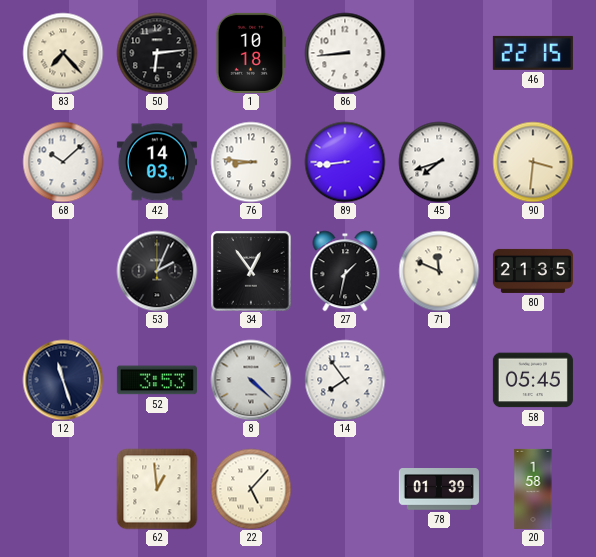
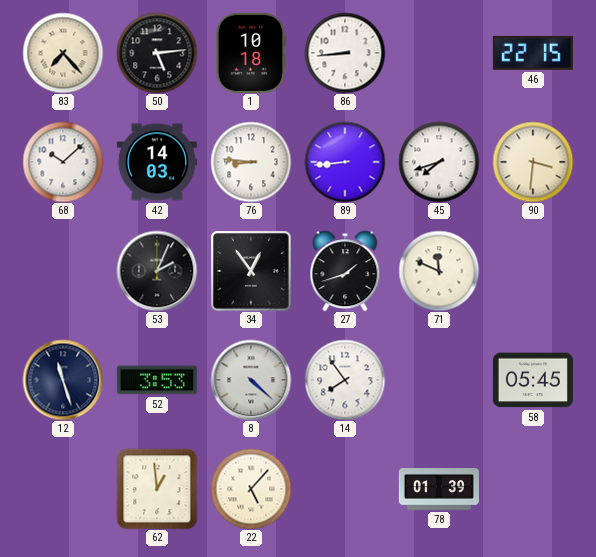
50: 6:14 -> 5:14
27: 1:32 -> 1:42
80: 21:35 -> none
20: 1:58 -> none
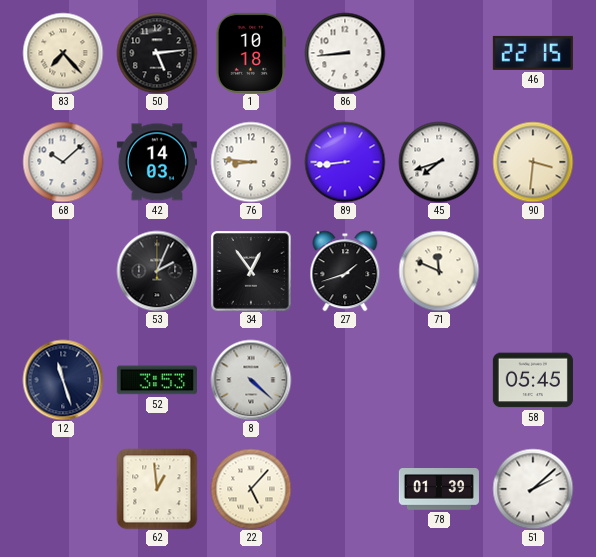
14: 7:54 -> none
51: none -> 2:08
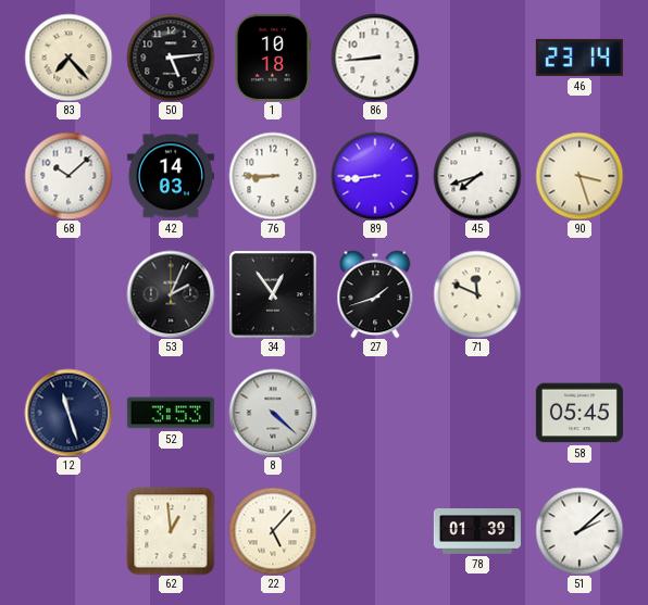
46: 22:15 -> 23:14
76: 8:46 -> 8:45
90: 3:31 -> 3:27
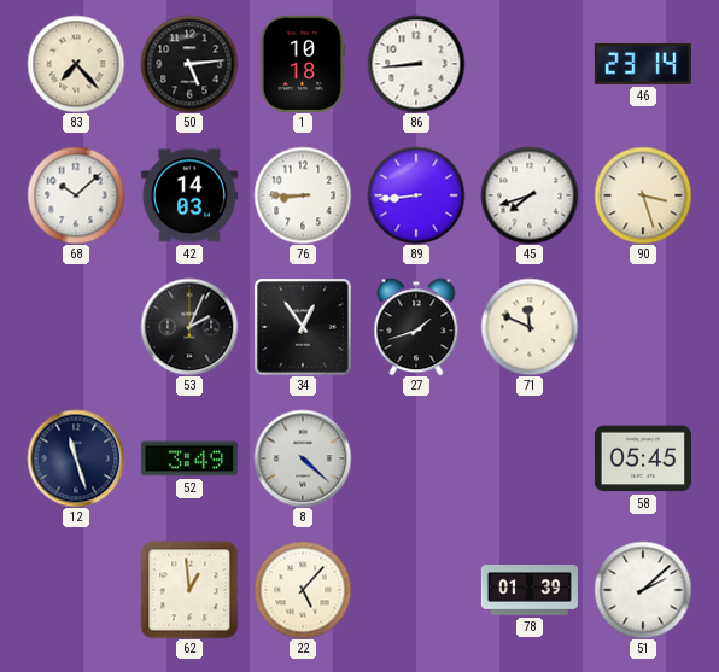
52: 3:53 -> 3:49
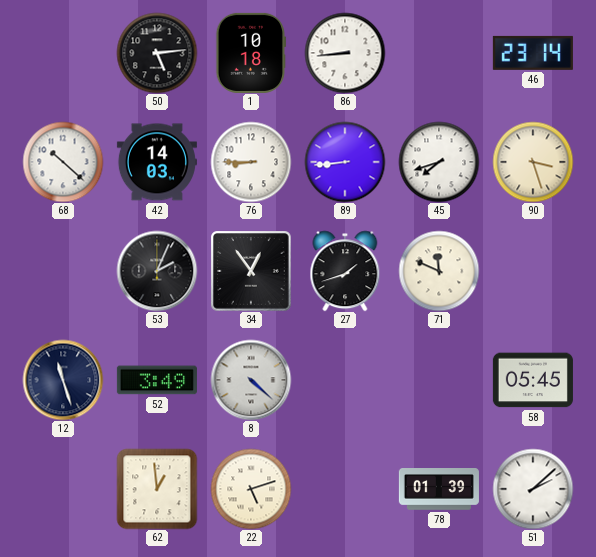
83: 7:23 -> none
68: 10:08 -> 10:22
22: 5:07 -> 5:12
